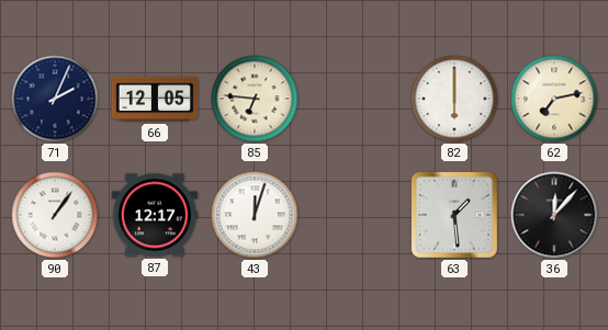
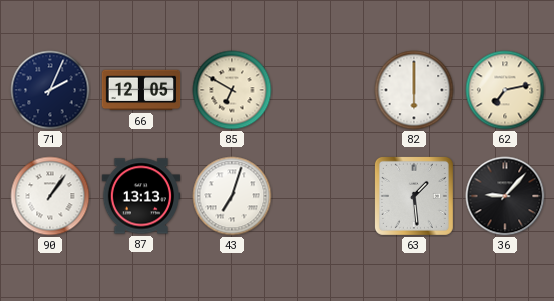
85: 6:46 -> 6:50
87: 12:17 -> 13:13
43: 12:03 -> 7:03
36: 12:07 -> 9:07
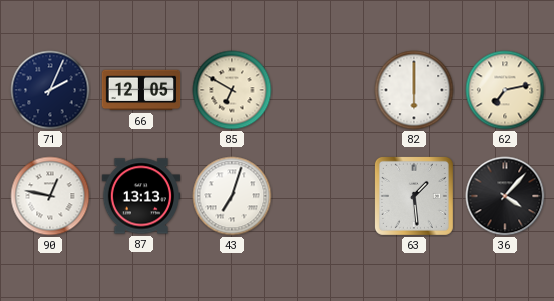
90: 1:06 -> 12:47
36: 9:07 -> 4:07
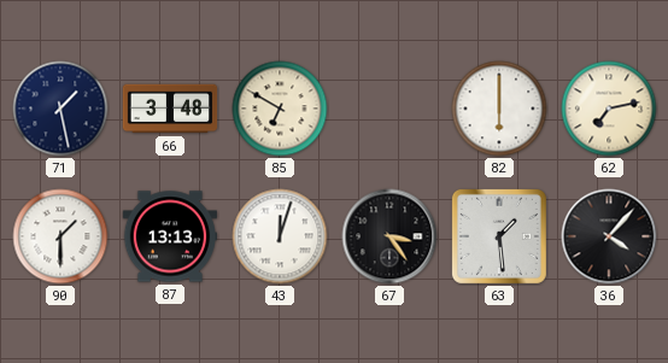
71: 2:04 -> 1:28
66: 12:05 -> 3:48
90: 12:47 -> 1:30
43: 7:03 -> 12:03
67: none -> 3:24
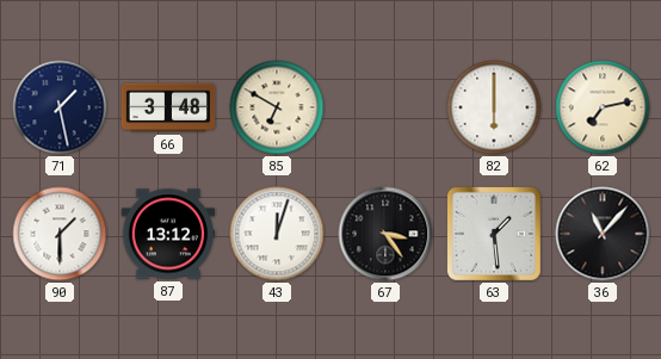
87: 13:13 -> 13:12
36: 4:07 -> 11:07
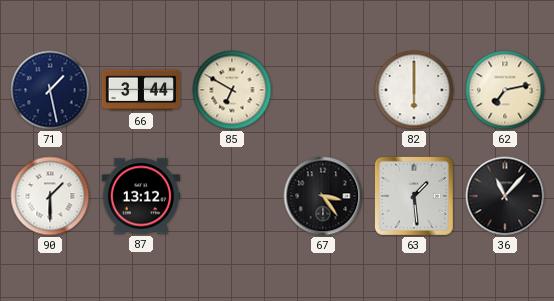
66: 3:48 -> 3:44
43: 12:03 -> none
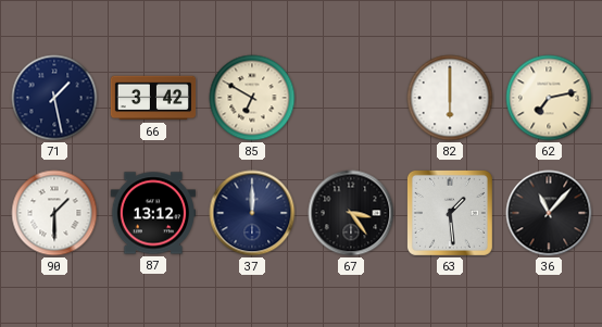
66: 3:44 -> 3:42
37: none -> 12:00
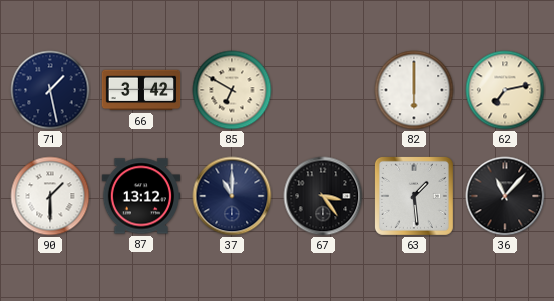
37: 12:00 -> 11:00
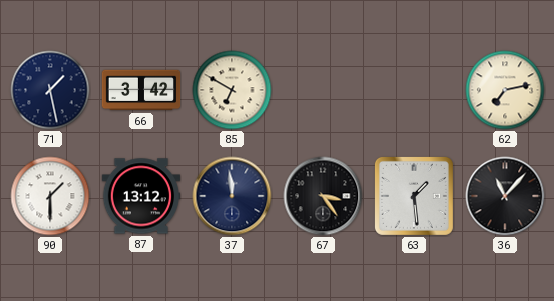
82: 6:00 -> none
37: 11:00 -> 11:59
